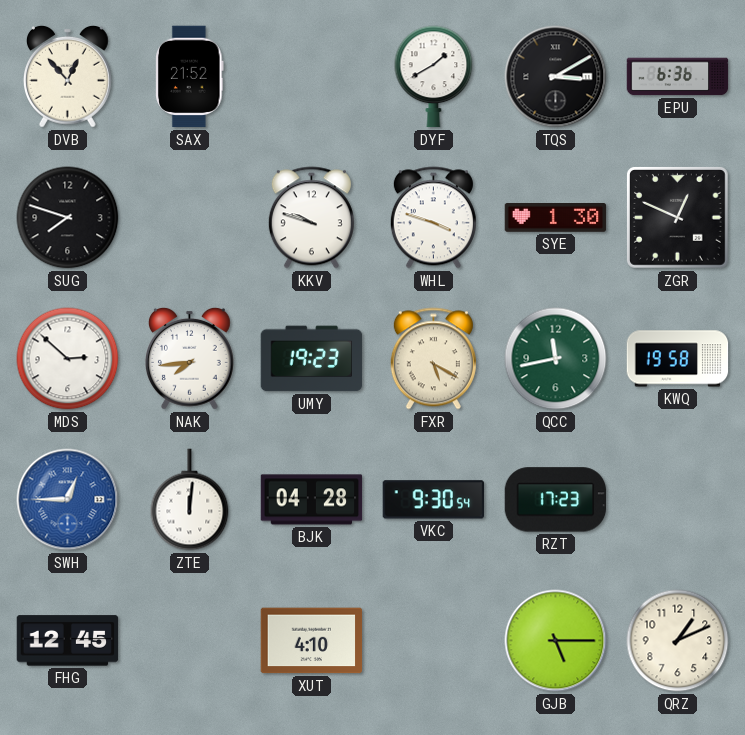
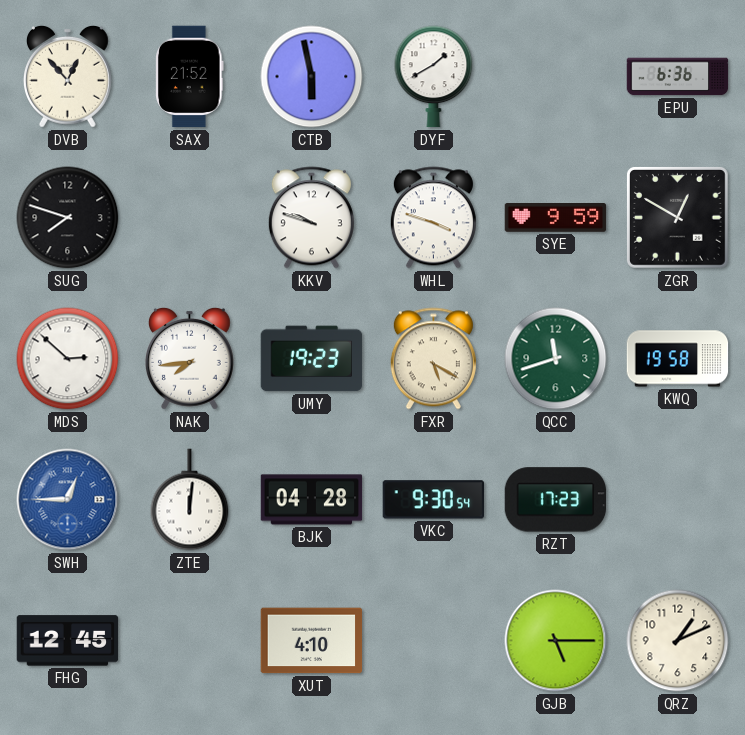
CTB: none -> 5:58
TQS: 3:10 -> none
SYE: 1:30 -> 9:59
ZGR: 12:49 -> 12:50
QCC: 11:43 -> 11:42
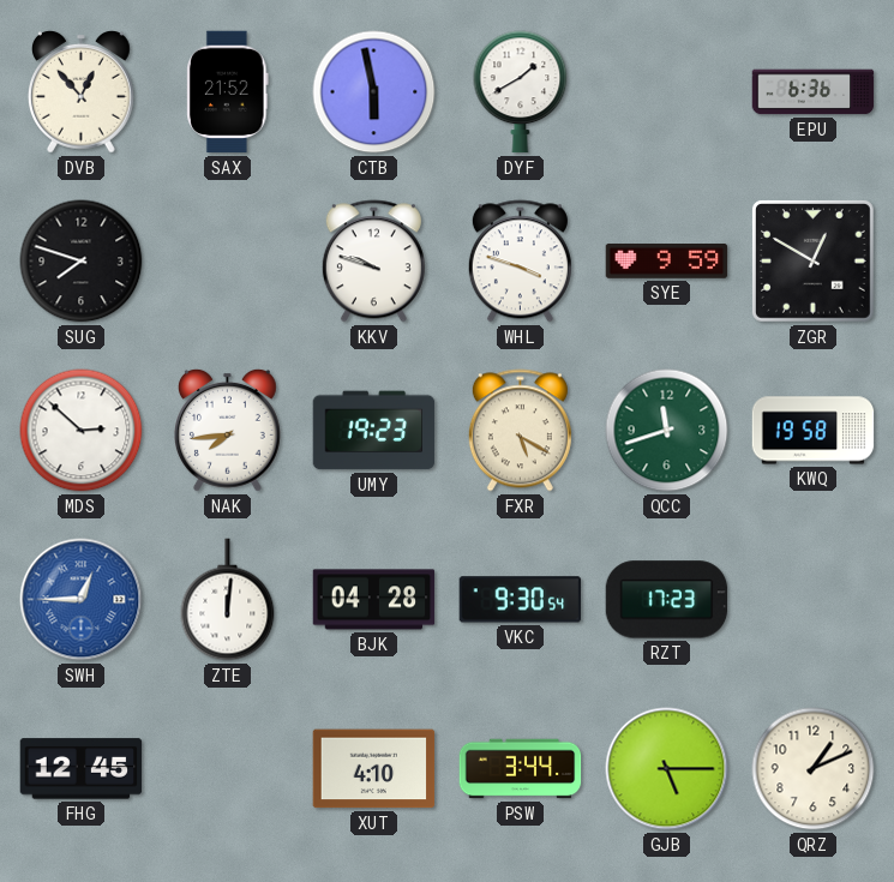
PSW: none -> 3:44
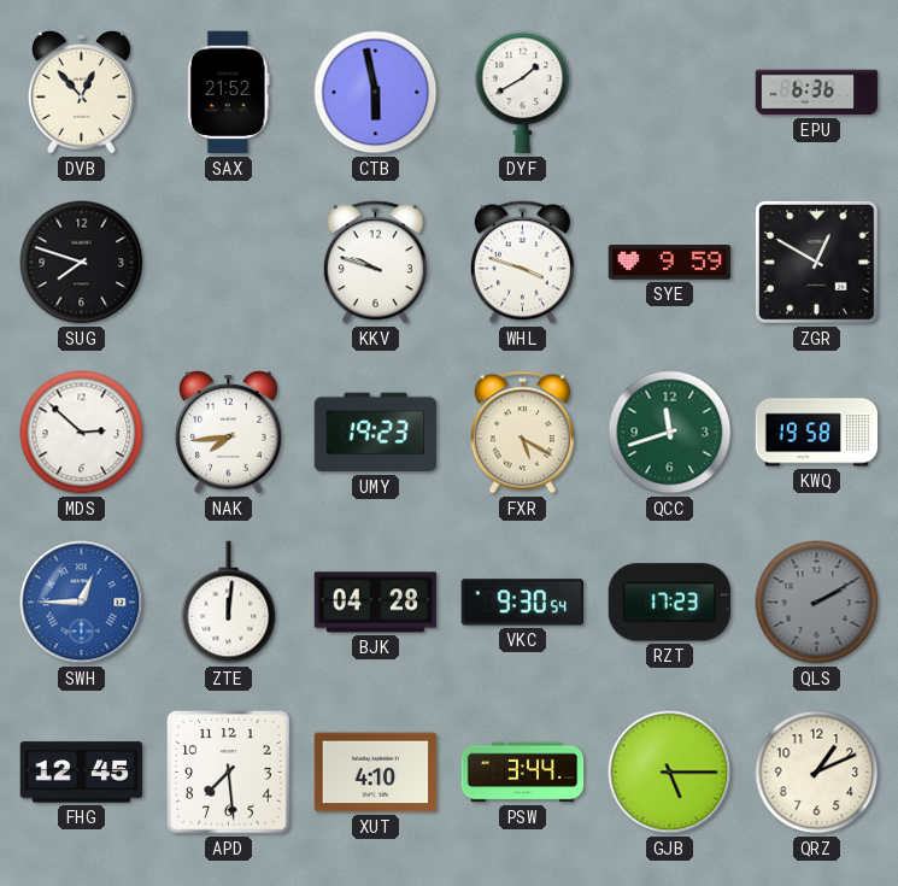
QLS: none -> 2:10
APD: none -> 7:29
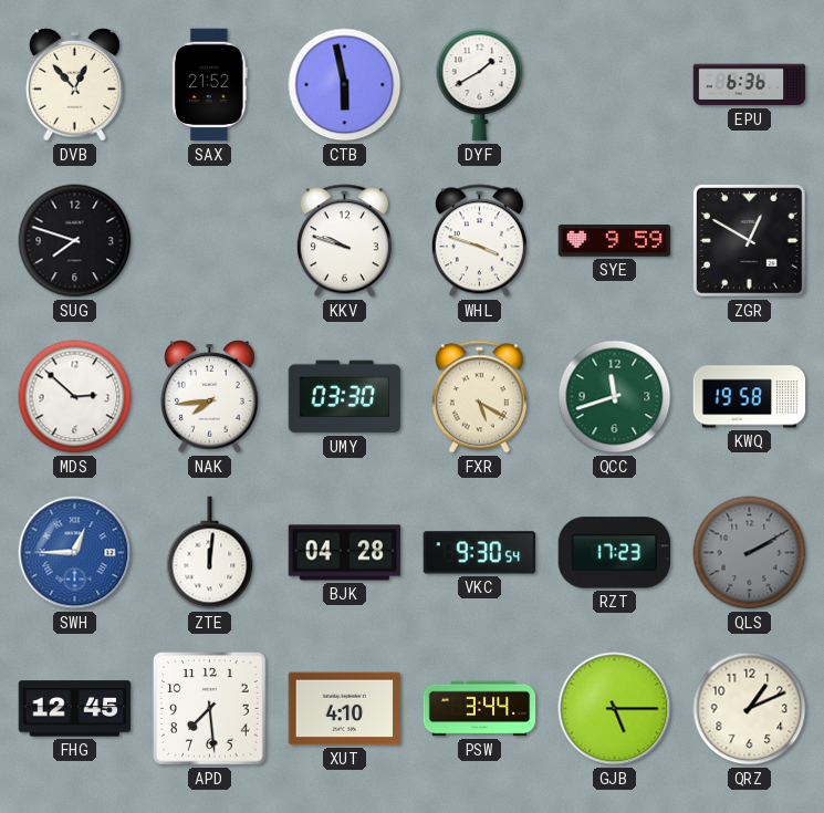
UMY: 19:23 -> 03:30
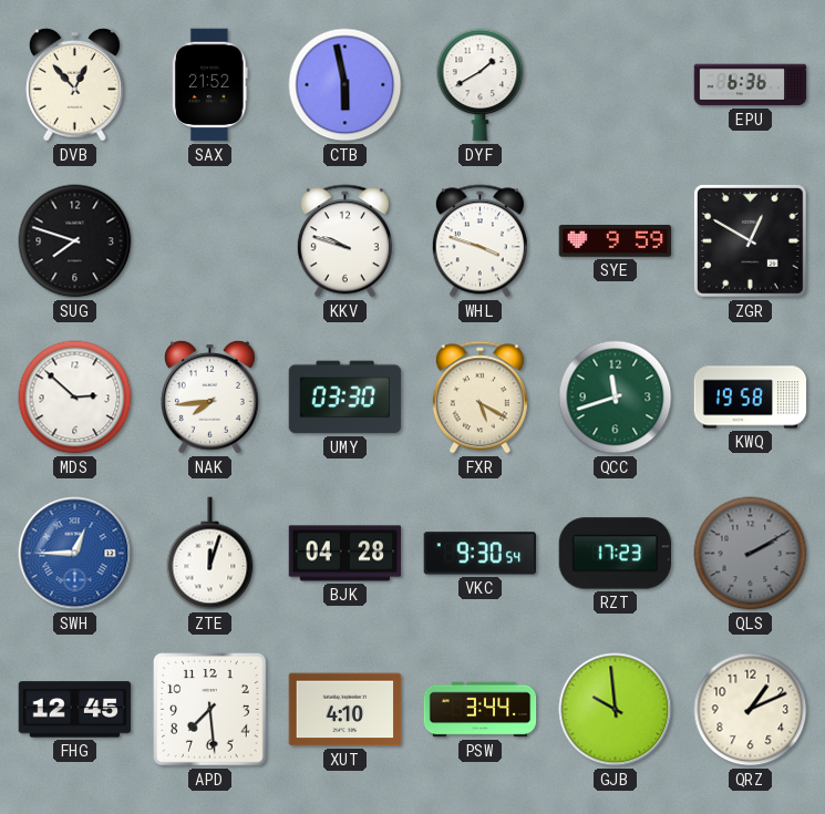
ZTE: 12:01 -> 12:03
GJB: 5:15 -> 9:59
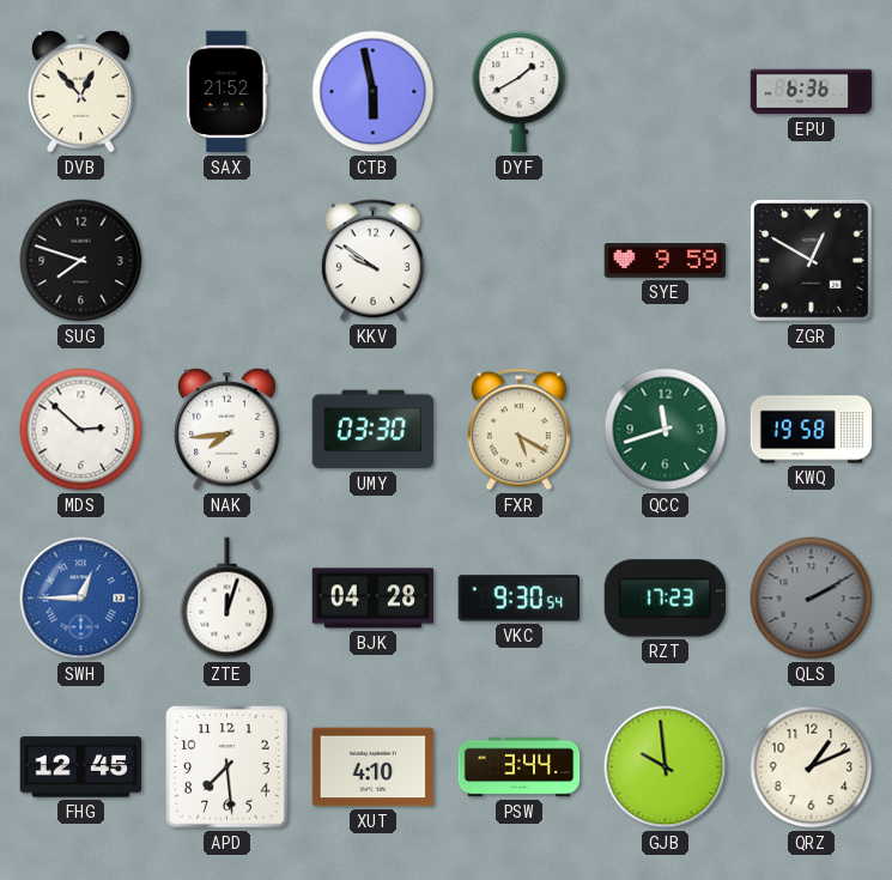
KKV: 9:48 -> 9:51
WHL: 3:48 -> none
